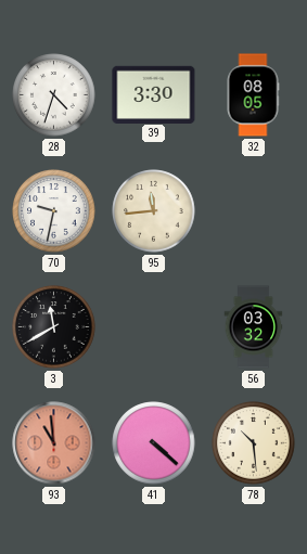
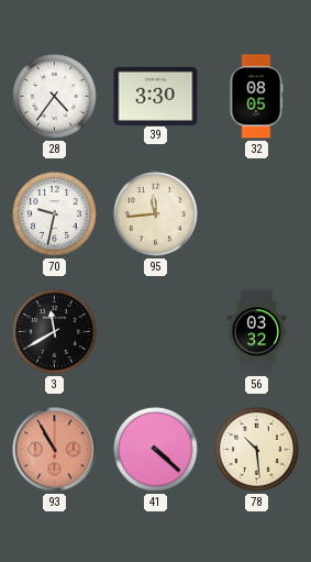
28: 4:33 -> 4:36
93: 10:59 -> 10:55
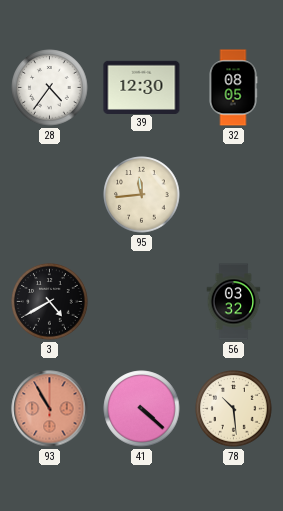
39: 3:30 -> 12:30
70: 9:32 -> none
3: 11:40 -> 4:40
